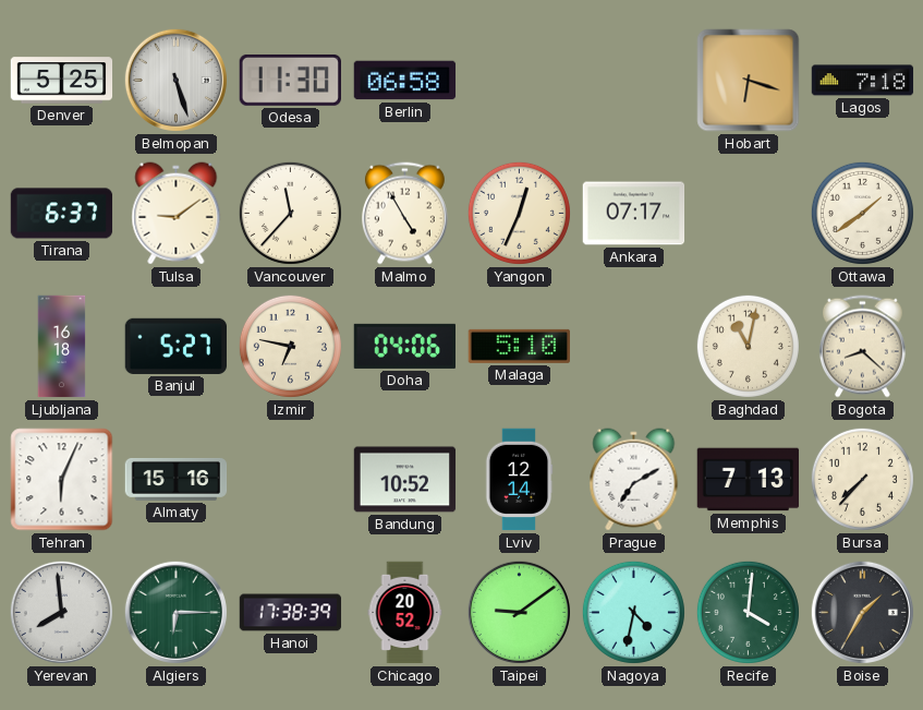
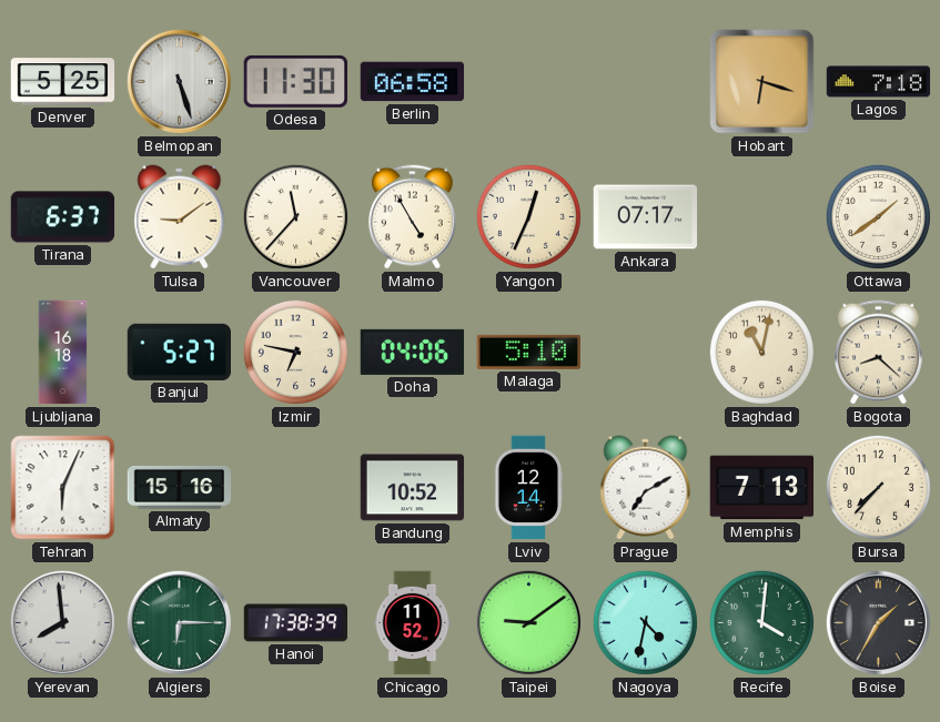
Chicago: 20:52 -> 11:52
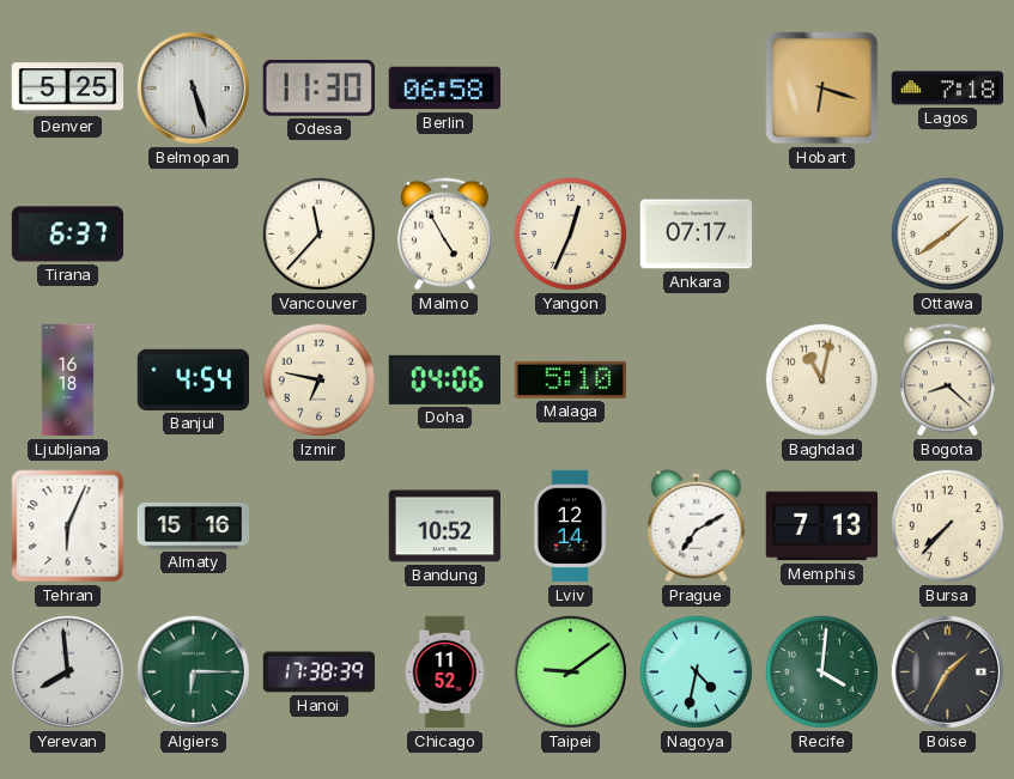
Tulsa: 9:09 -> none
Banjul: 5:27 -> 4:54
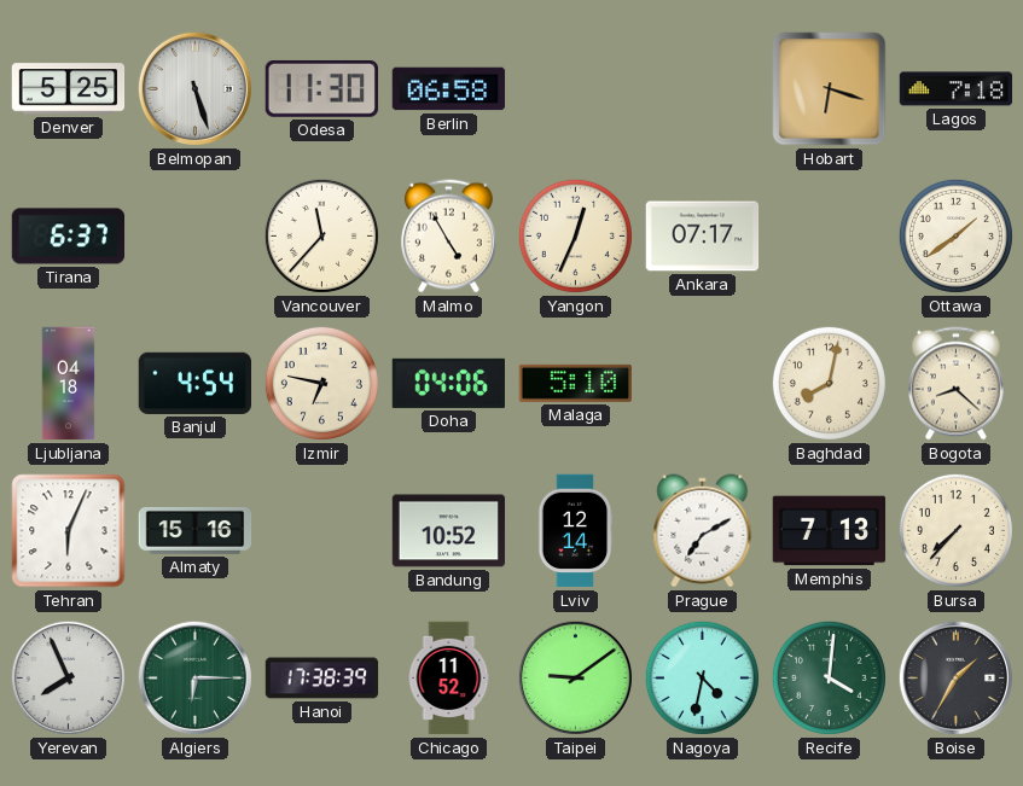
Ljubljana: 16:18 -> 04:18
Baghdad: 11:02 -> 8:02
Yerevan: 7:59 -> 7:56
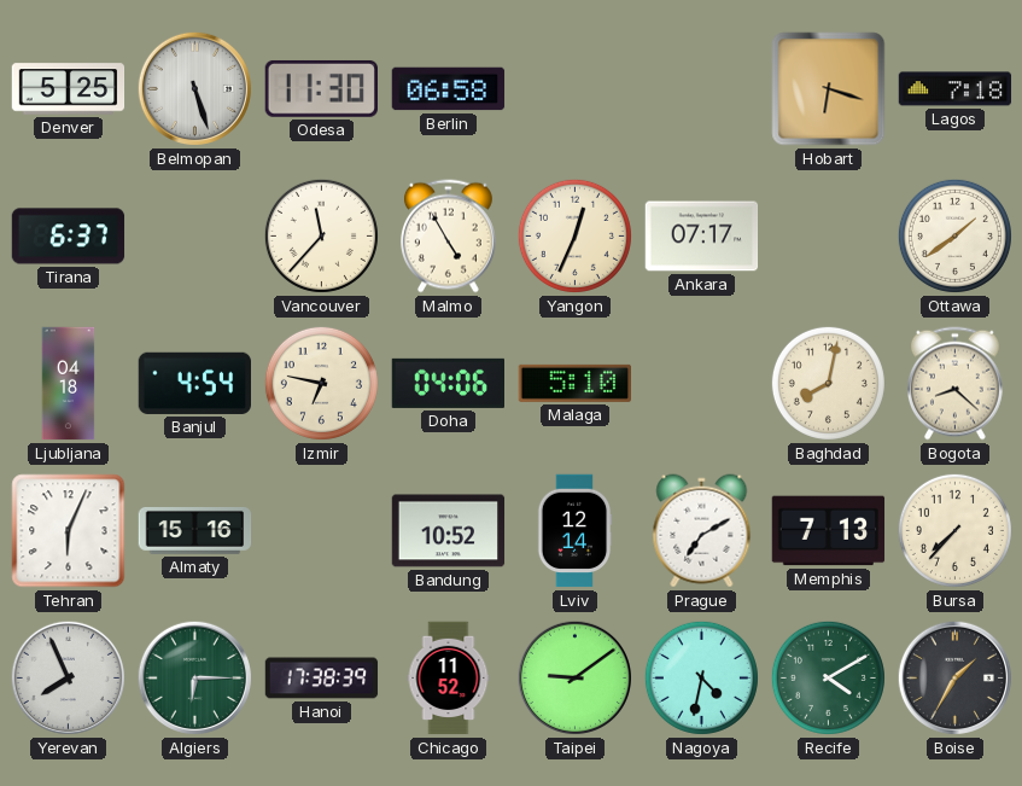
Recife: 4:01 -> 4:10
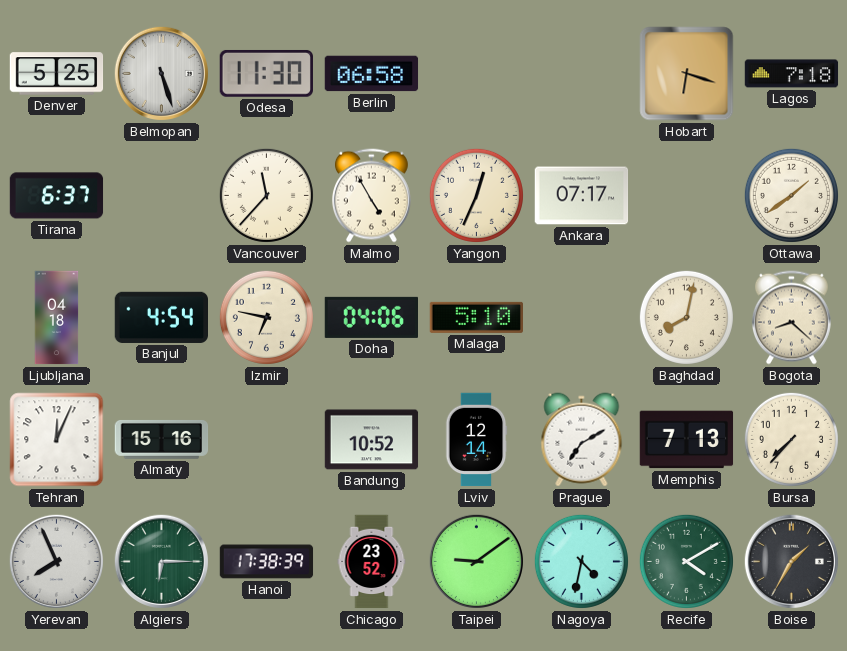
Tehran: 6:04 -> 12:04
Chicago: 11:52 -> 23:52
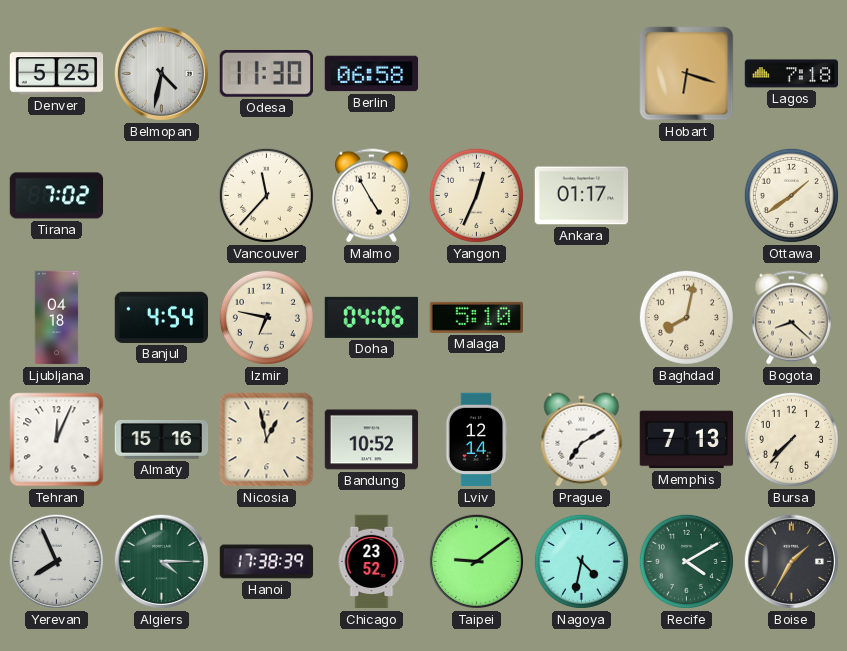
Belmopan: 5:27 -> 4:32
Tirana: 6:37 -> 7:02
Ankara: 07:17 -> 01:17
Nicosia: none -> 12:58
Algiers: 6:15 -> 4:15
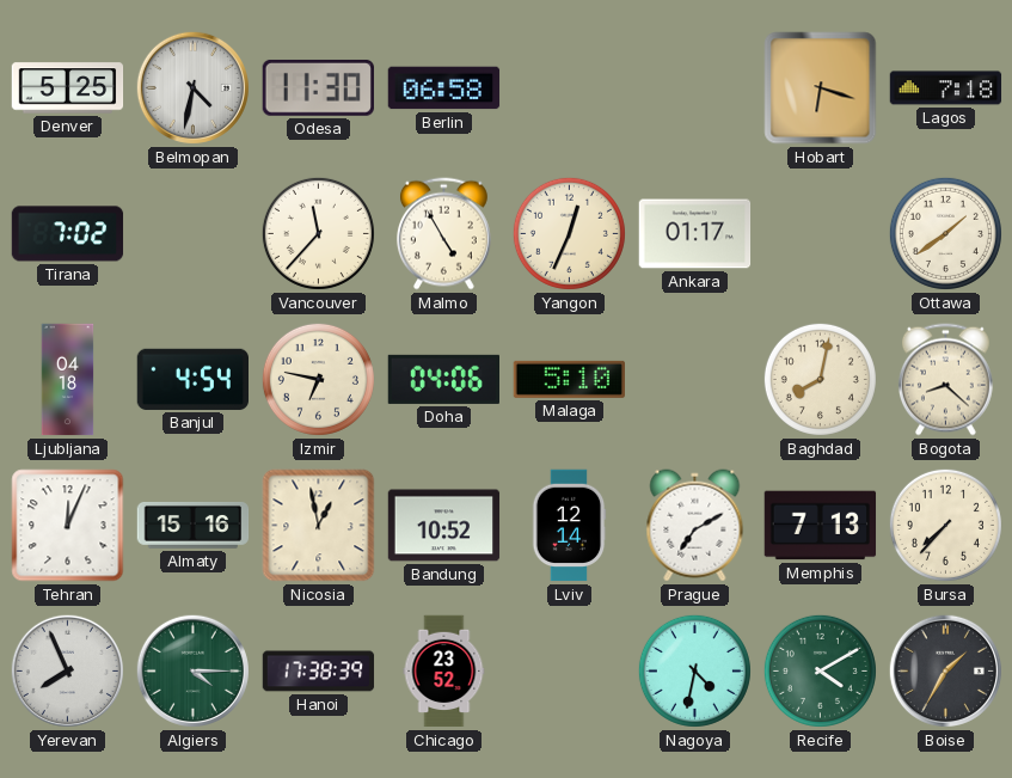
Taipei: 9:09 -> none
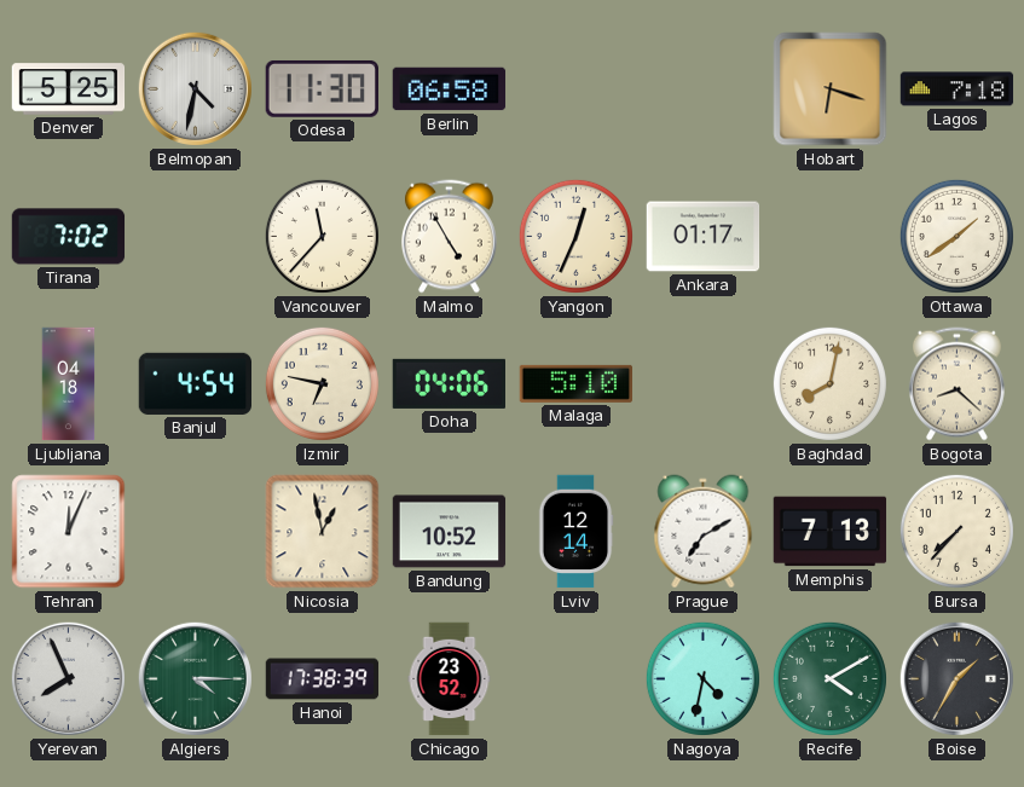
Almaty: 15:16 -> none
